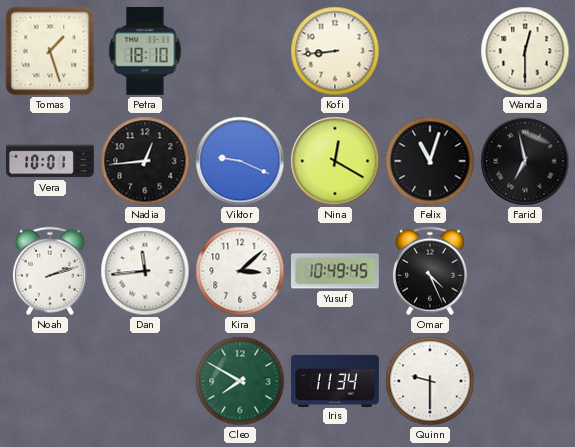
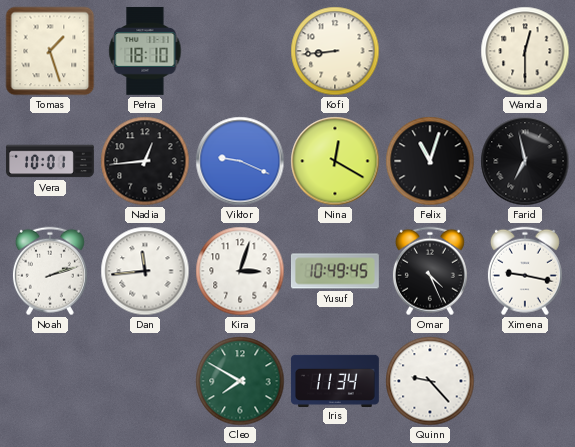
Kira: 3:08 -> 3:03
Ximena: none -> 9:17
Quinn: 9:30 -> 9:23
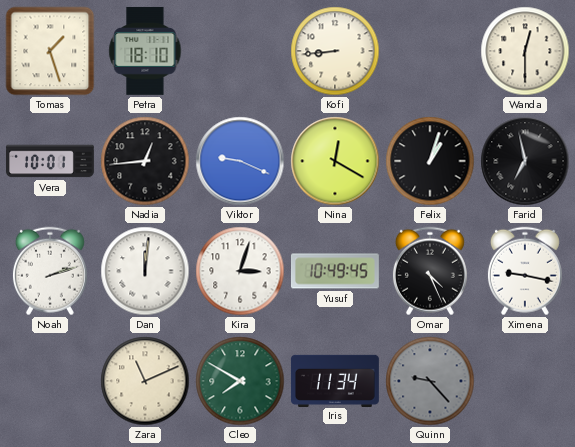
Felix: 11:03 -> 1:03
Dan: 11:44 -> 12:01
Zara: none -> 11:11
Quinn dial: white -> grey
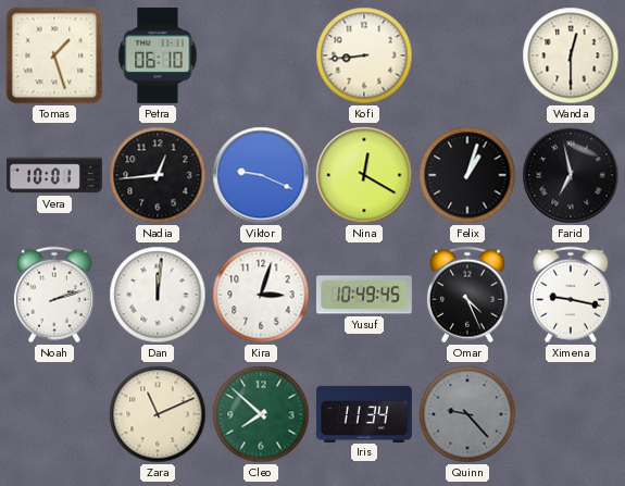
Petra: 18:10 -> 06:10
Cleo: 7:50 -> 7:52
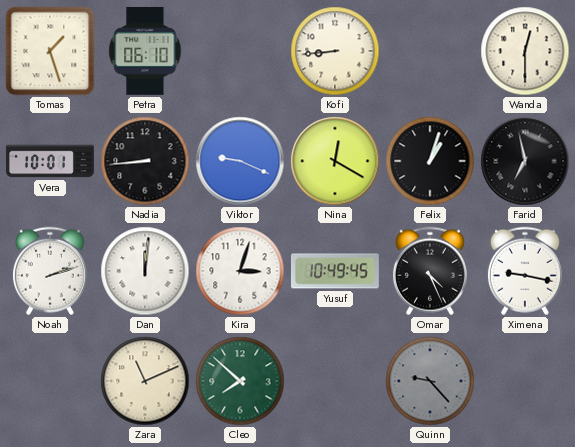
Nadia: 12:44 -> 8:44
Iris: 11:34 -> none
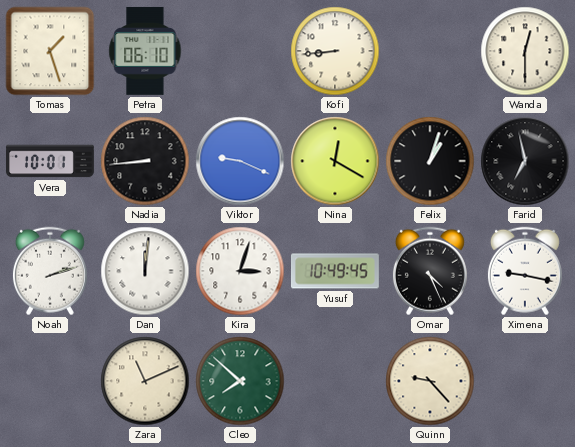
Quinn dial: grey -> cream
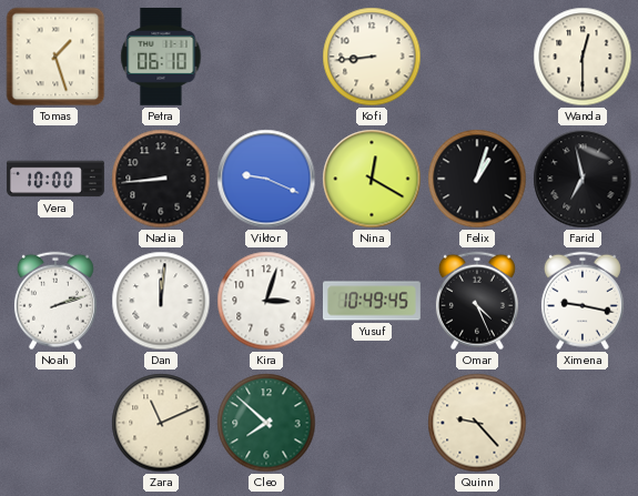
Vera: 10:01 -> 10:00
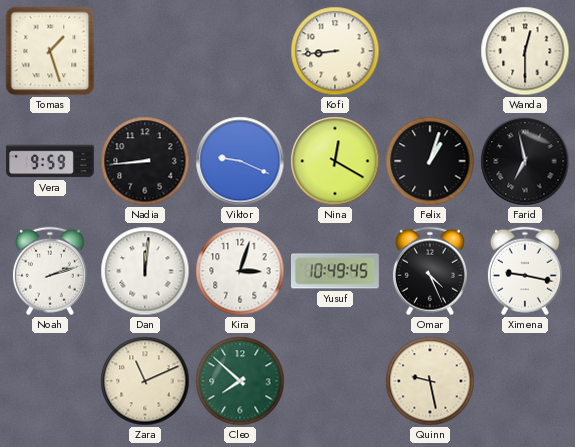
Petra: 06:10 -> none
Vera: 10:00 -> 9:59
Quinn: 9:23 -> 9:28
